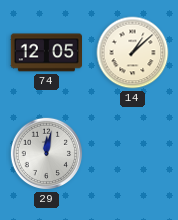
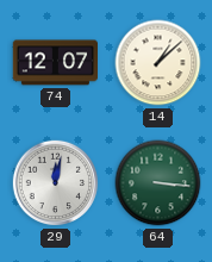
74: 12:05 -> 12:07
64: none -> 3:16
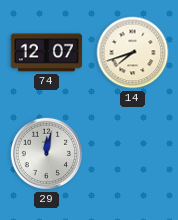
14: 1:08 -> 7:42
64: 3:16 -> none
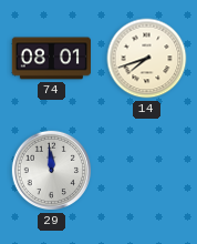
74: 12:07 -> 08:01
29: 12:02 -> 11:59
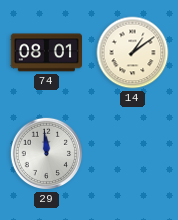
14: 7:42 -> 1:09
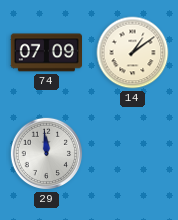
74: 08:01 -> 07:09
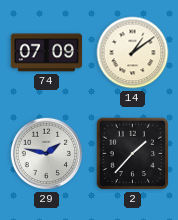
29: 11:59 -> 1:47
2: none -> 1:37
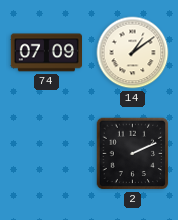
29: 1:47 -> none
2: 1:37 -> 2:11
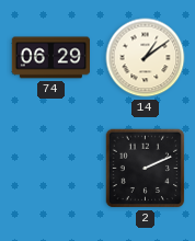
74: 07:09 -> 06:29
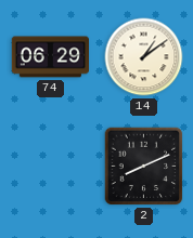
2: 2:11 -> 8:11
